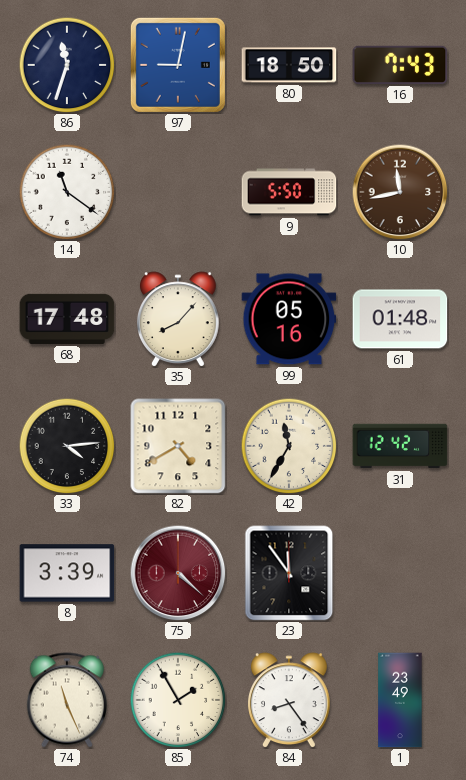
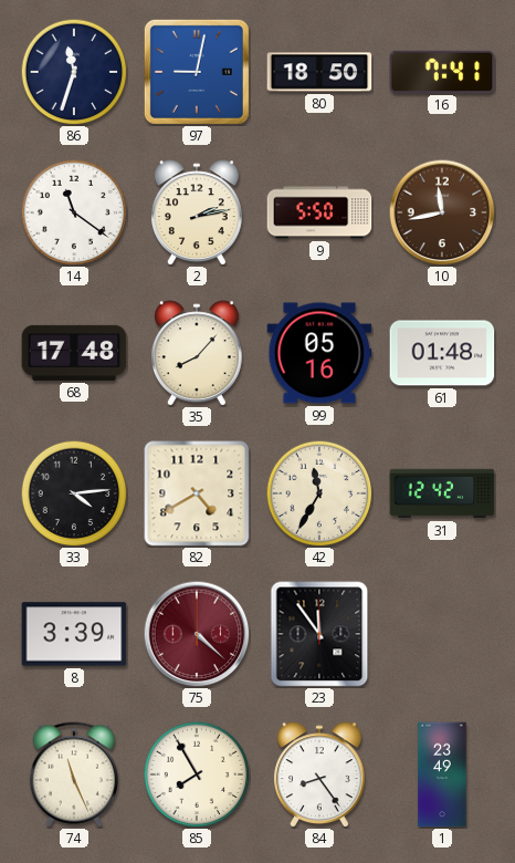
16: 7:43 -> 7:41
2: none -> 2:13
85: 1:55 -> 7:55
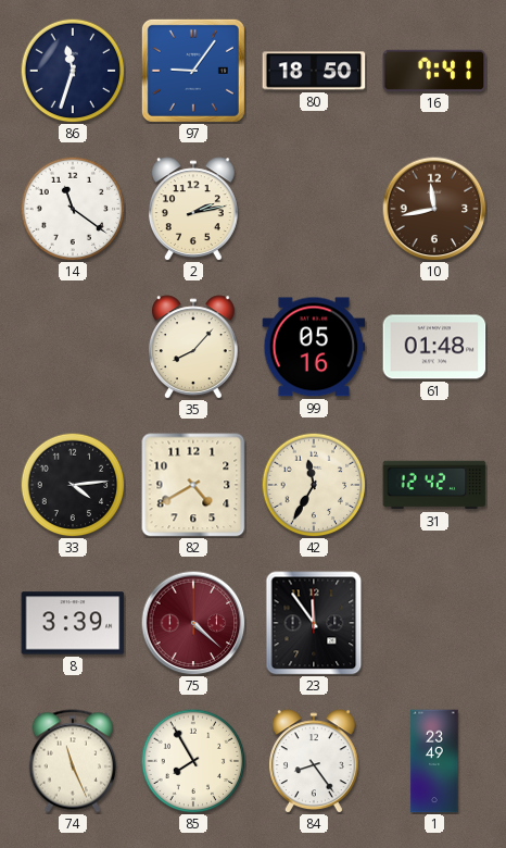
97: 9:02 -> 9:06
9: 5:50 -> none
68: 17:48 -> none
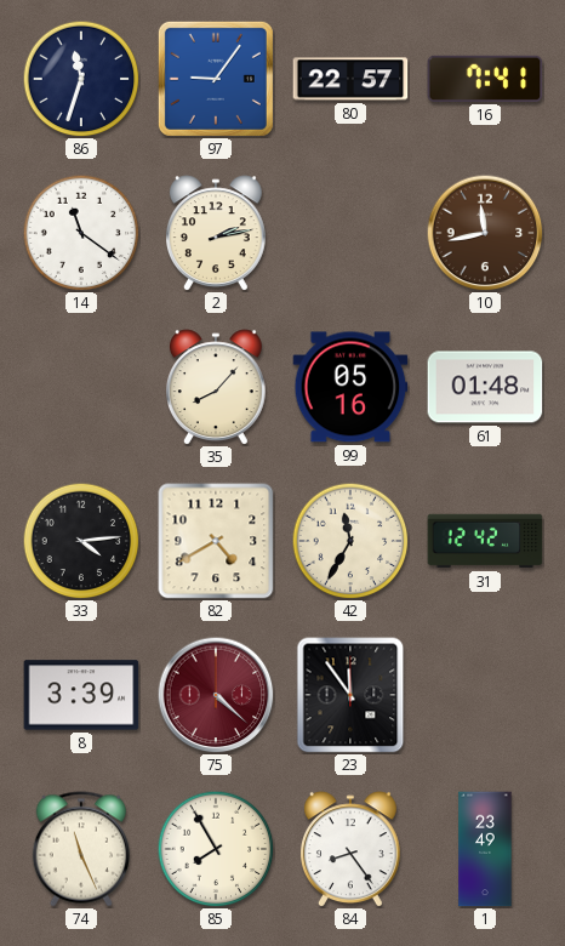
80: 18:50 -> 22:57
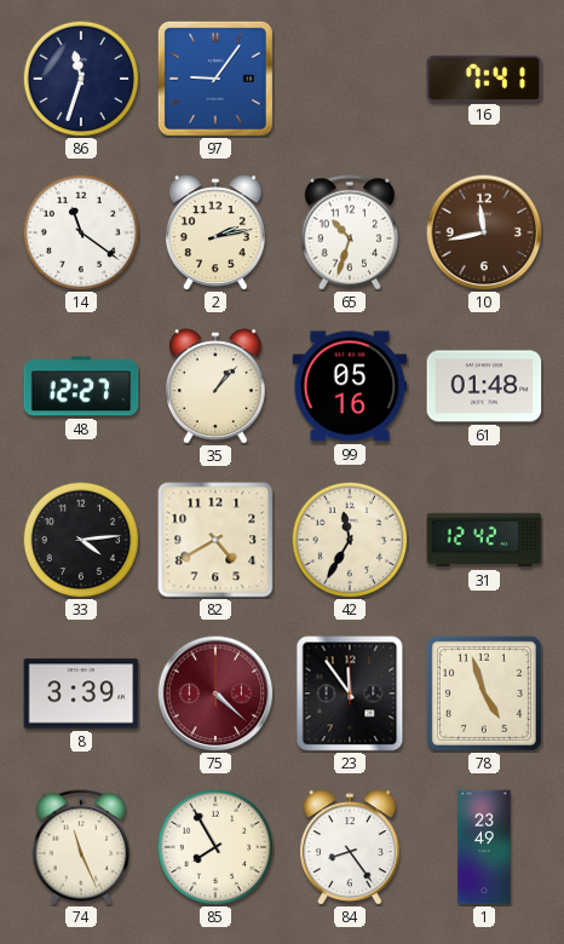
80: 22:57 -> none
65: none -> 10:33
48: none -> 12:27
35: 8:07 -> 1:07
78: none -> 4:57
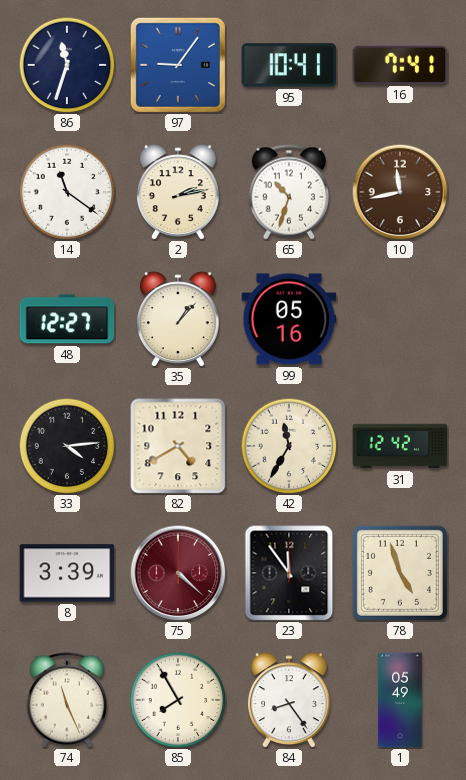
95: none -> 10:41
61: 01:48 -> none
1: 23:49 -> 05:49
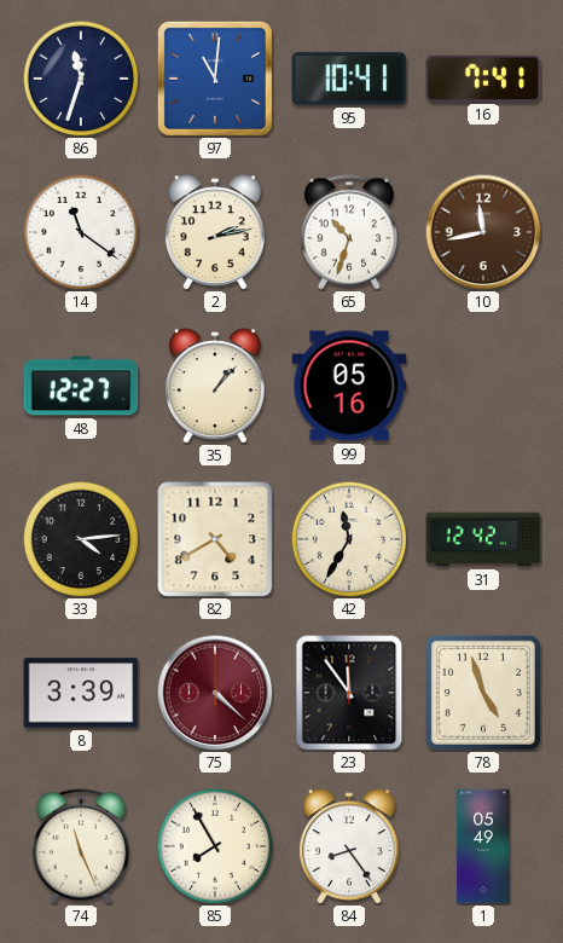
97: 9:06 -> 11:01
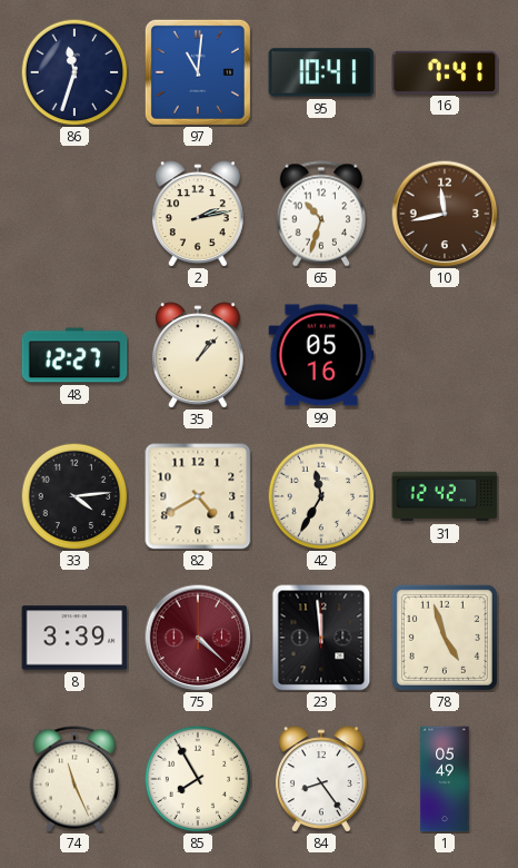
14: 11:21 -> none
23: 11:54 -> 11:59
